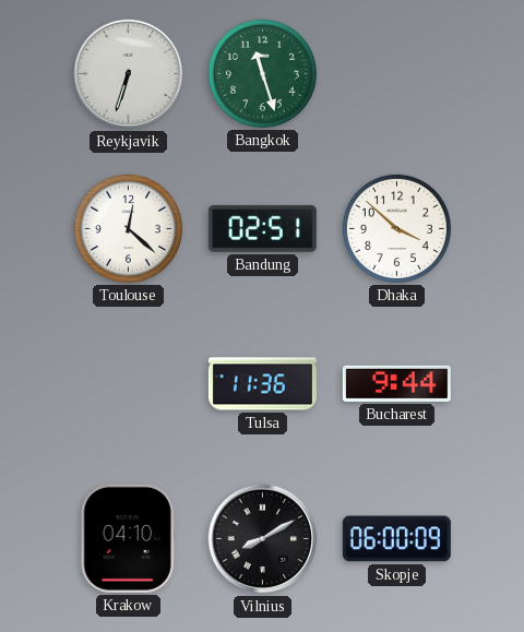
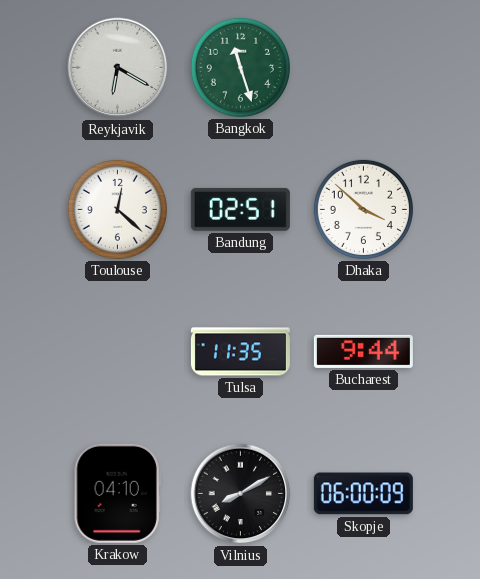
Reykjavik: 6:33 -> 6:20
Tulsa: 11:36 -> 11:35
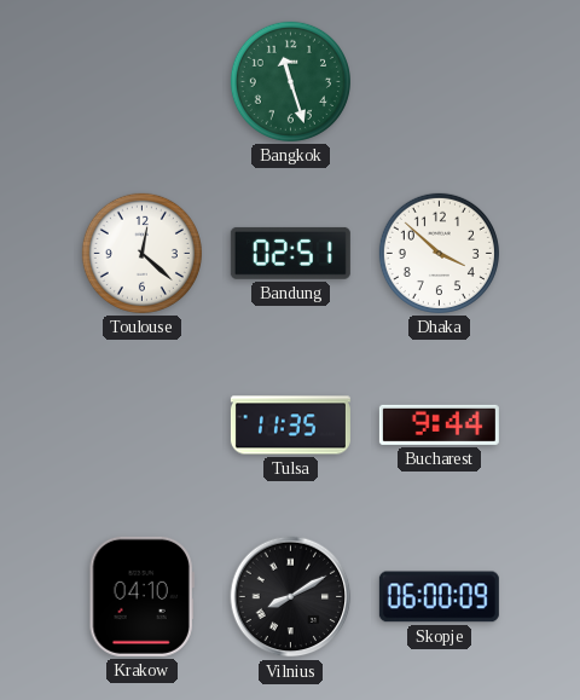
Reykjavik: 6:20 -> none
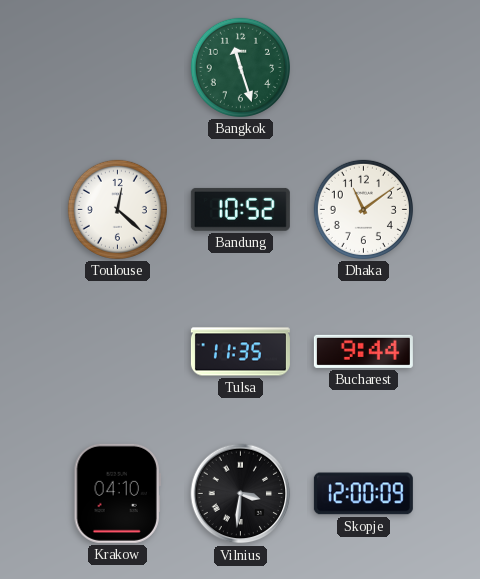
Bandung: 02:51 -> 10:52
Dhaka: 3:52 -> 11:09
Vilnius: 8:10 -> 3:31
Skopje: 06:00 -> 12:00
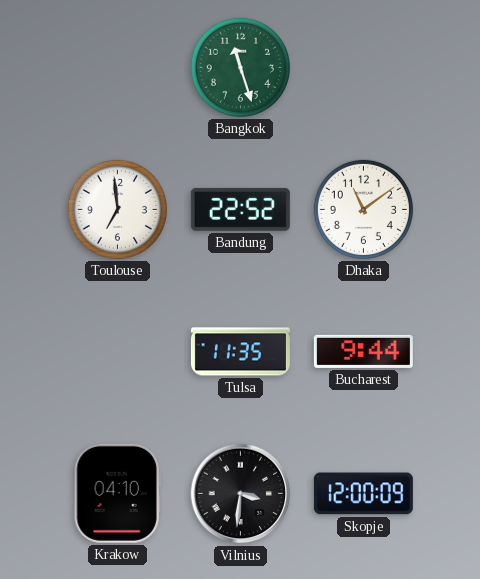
Toulouse: 12:22 -> 6:59
Bandung: 10:52 -> 22:52
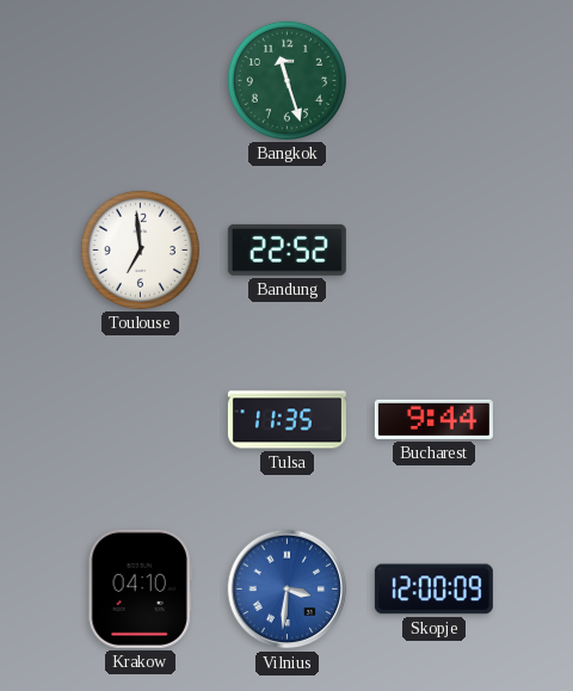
Dhaka: 11:09 -> none
Vilnius dial: black -> blue
